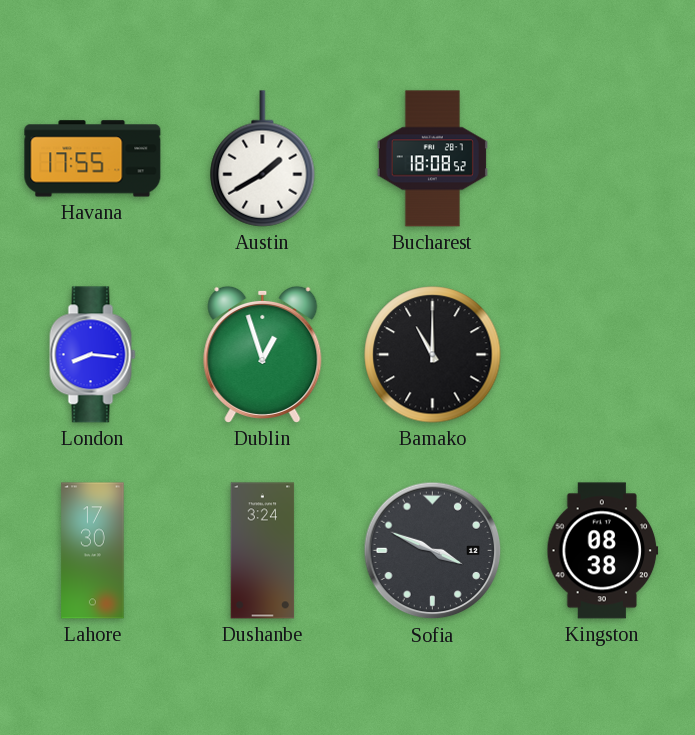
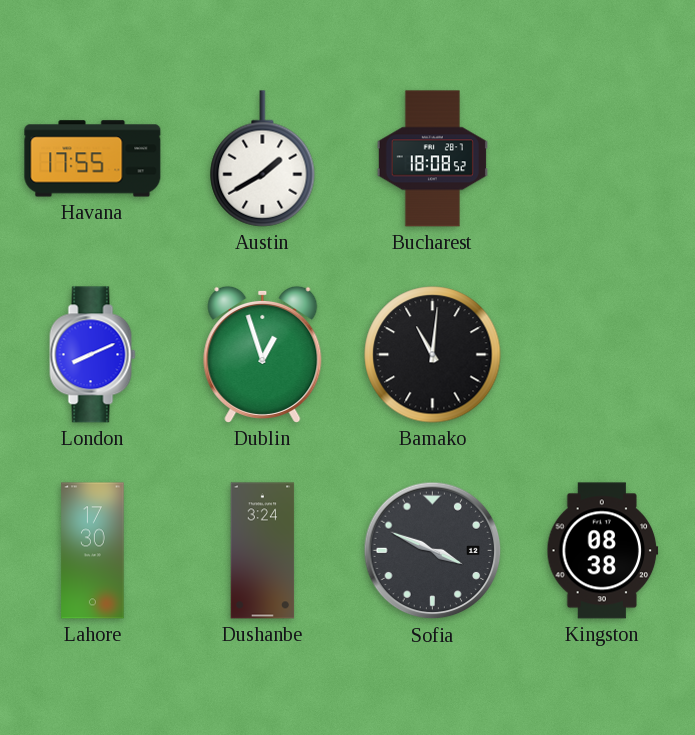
London: 8:16 -> 8:11
Bamako: 11:00 -> 11:01
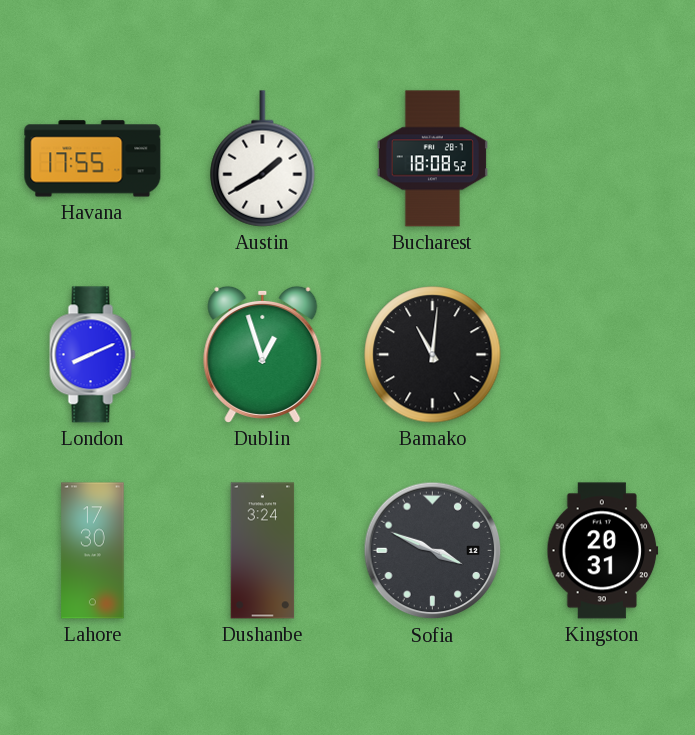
Kingston: 08:38 -> 20:31
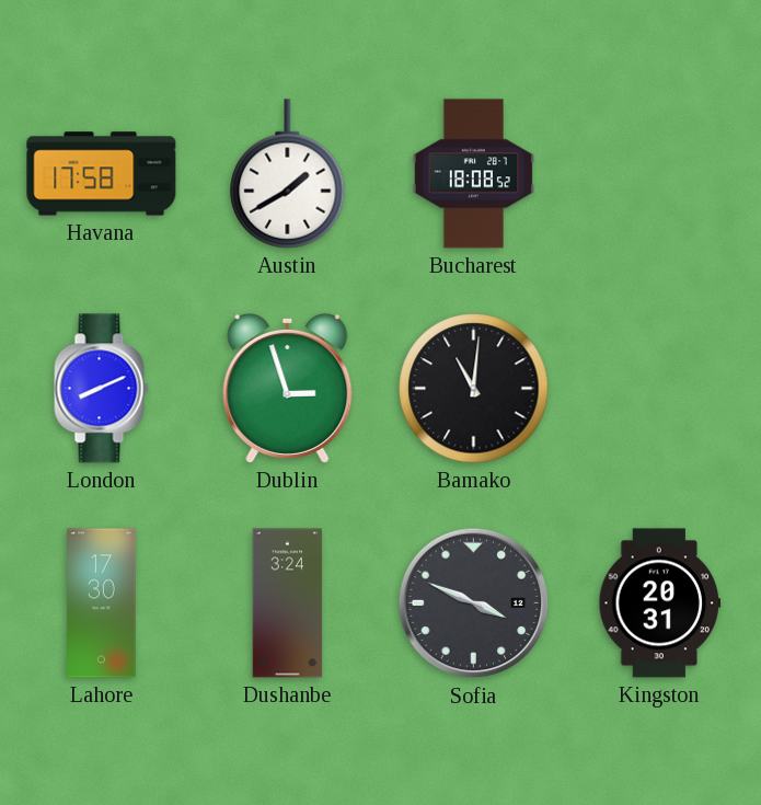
Havana: 17:55 -> 17:58
Dublin: 12:57 -> 2:57
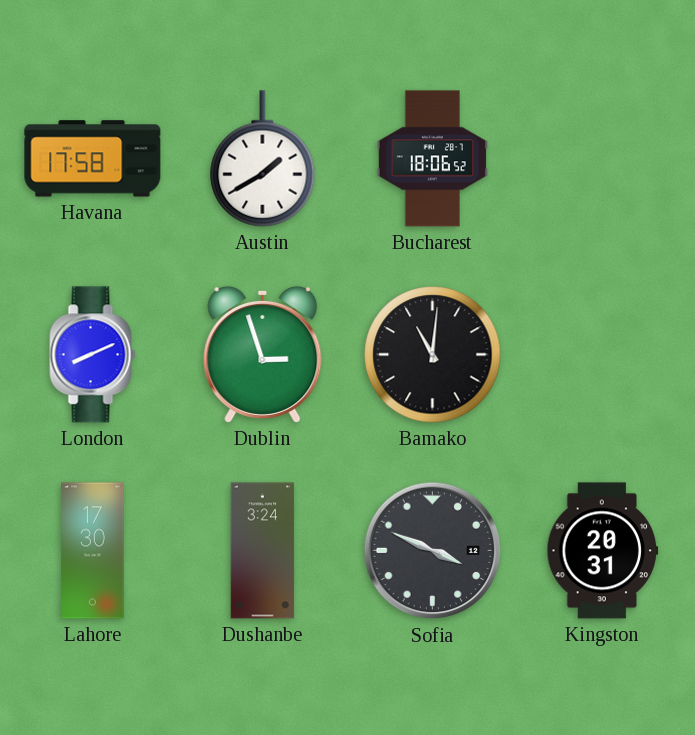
Bucharest: 18:08 -> 18:06
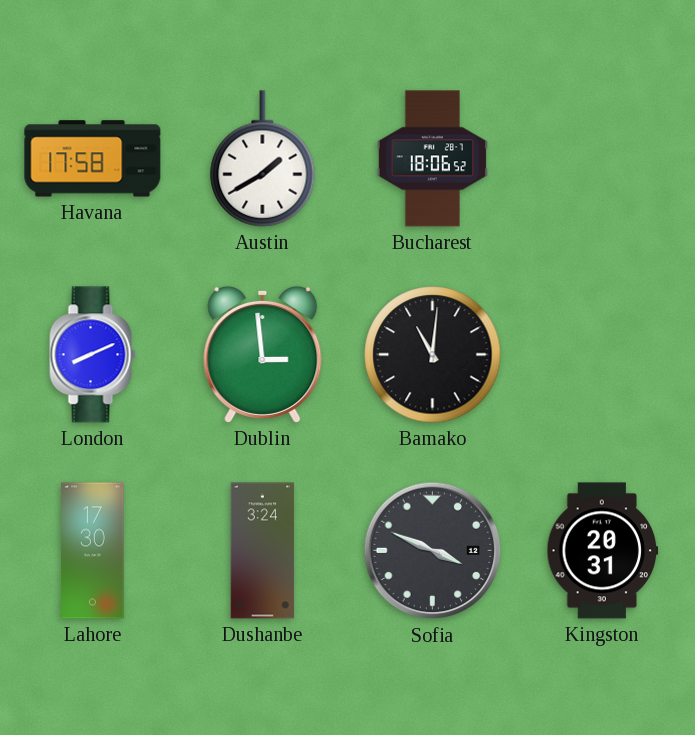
Dublin: 2:57 -> 2:59
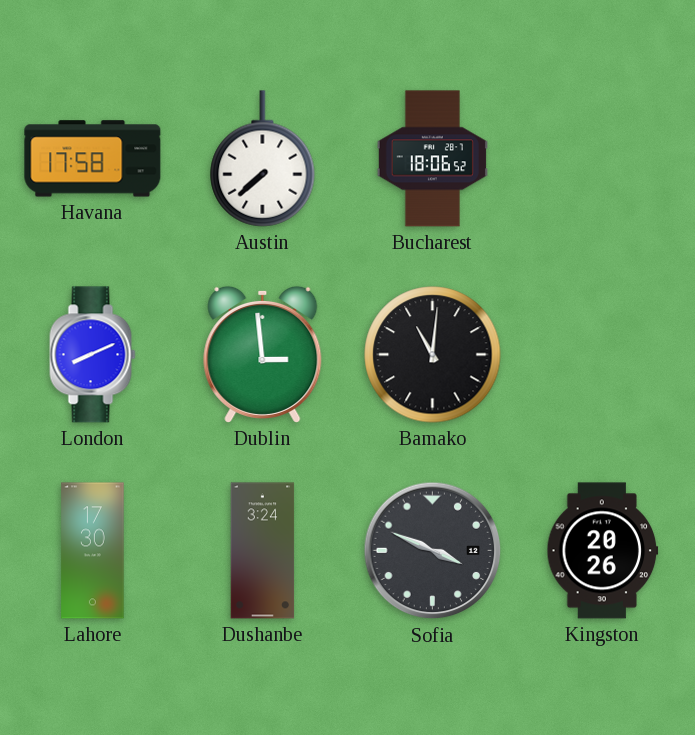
Austin: 1:40 -> 7:38
Kingston: 20:31 -> 20:26
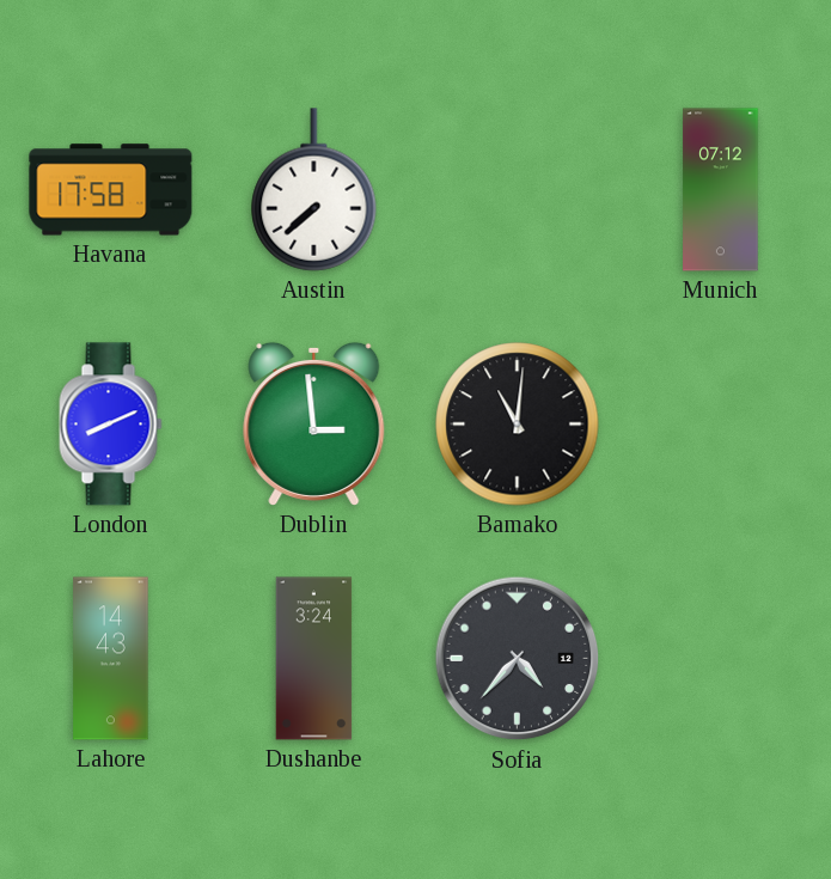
Bucharest: 18:06 -> none
Munich: none -> 07:12
Lahore: 17:30 -> 14:43
Sofia: 3:49 -> 4:37
Kingston: 20:26 -> none
